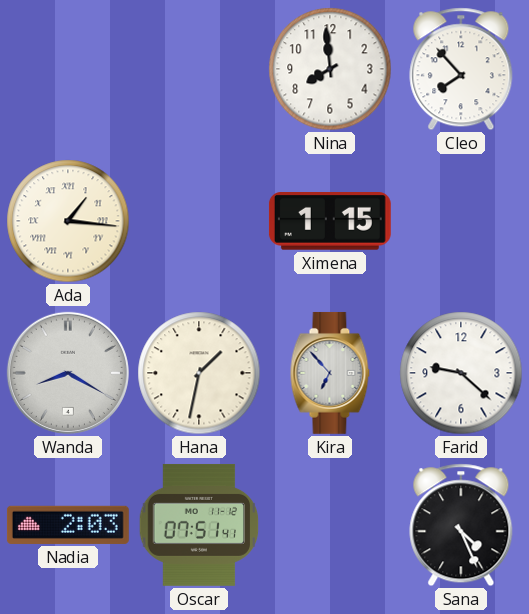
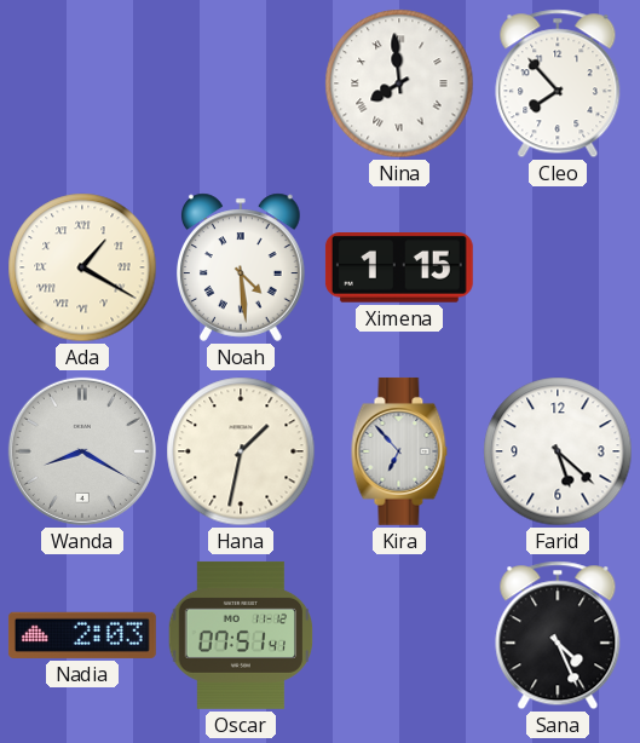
Nina numerals: Arabic -> Roman
Ada: 1:16 -> 1:20
Noah: none -> 4:29
Farid: 9:22 -> 5:22
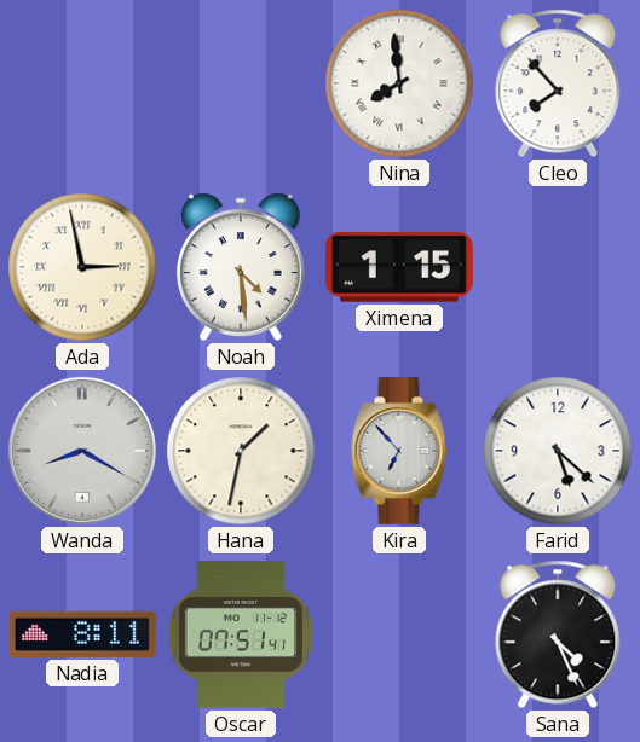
Ada: 1:20 -> 2:58
Nadia: 2:03 -> 8:11
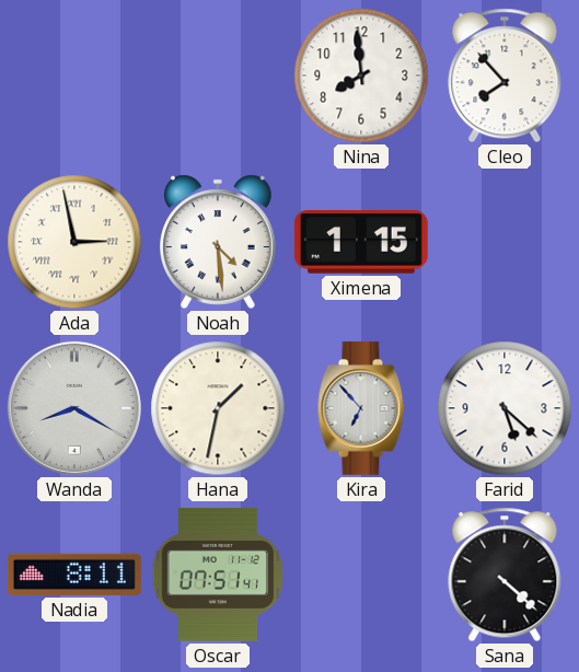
Nina numerals: Roman -> Arabic
Sana: 4:26 -> 4:22
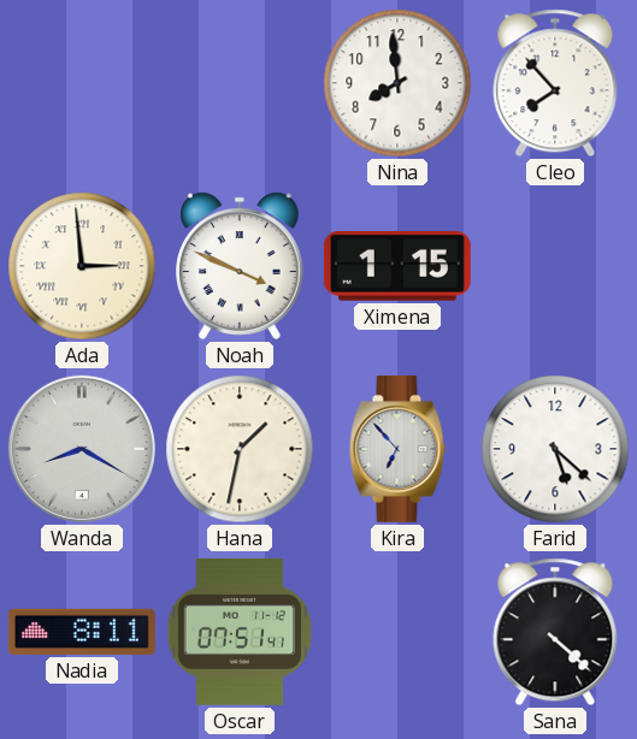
Ada: 2:58 -> 2:59
Noah: 4:29 -> 3:49
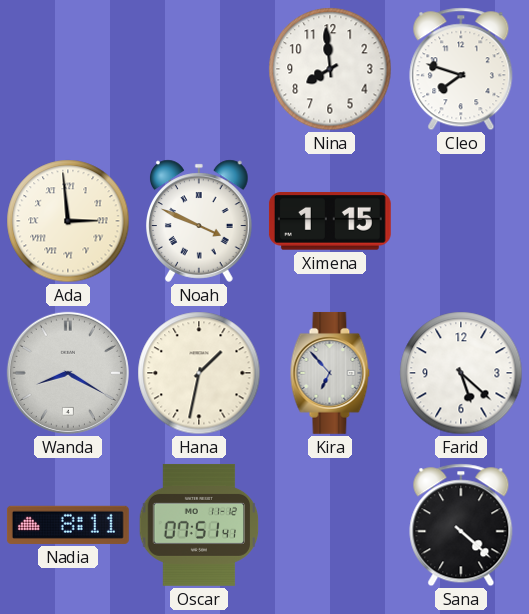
Cleo: 7:53 -> 7:48
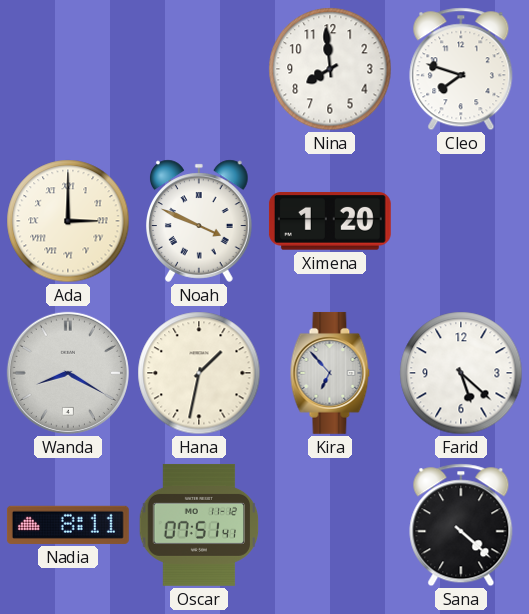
Ada: 2:59 -> 3:00
Ximena: 1:15 -> 1:20
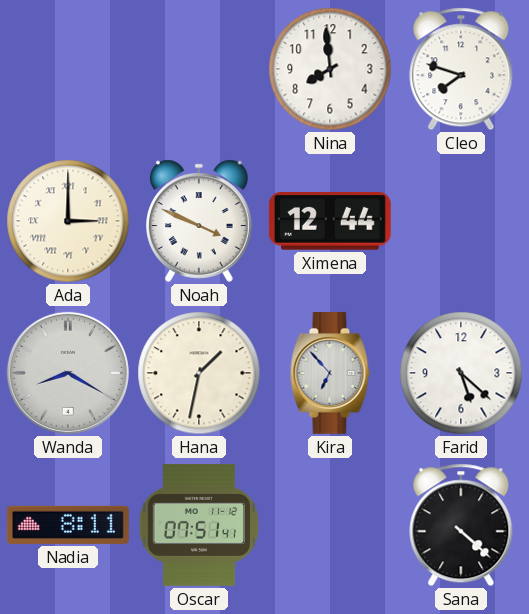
Ximena: 1:20 -> 12:44
